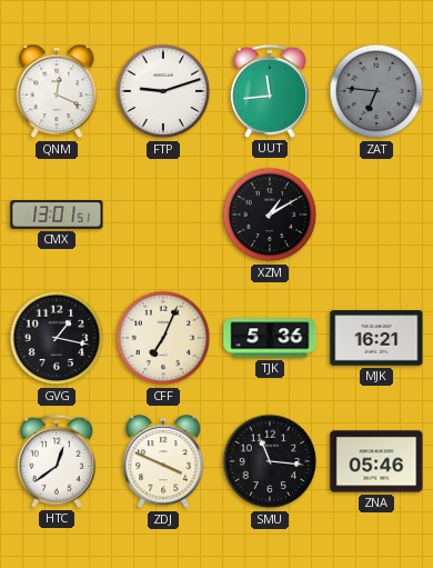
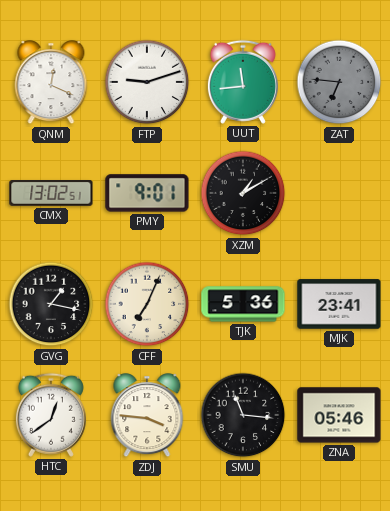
CMX: 13:01 -> 13:02
PMY: none -> 9:01
MJK: 16:21 -> 23:41
ZDJ: 3:49 -> 3:46
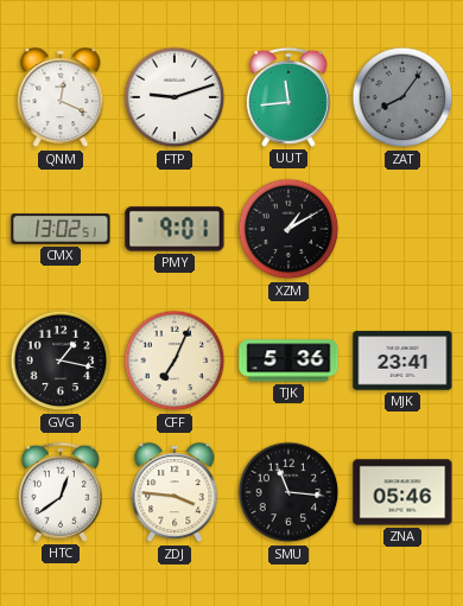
ZAT: 6:46 -> 8:06
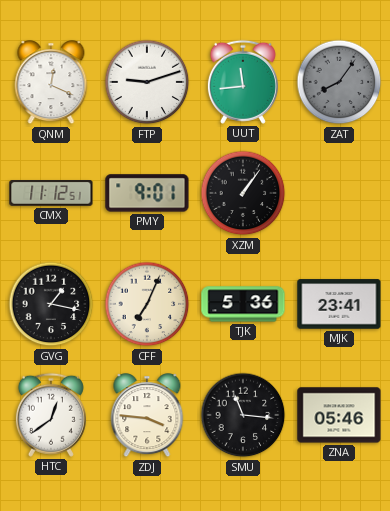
CMX: 13:02 -> 11:12
XZM: 1:10 -> 1:06
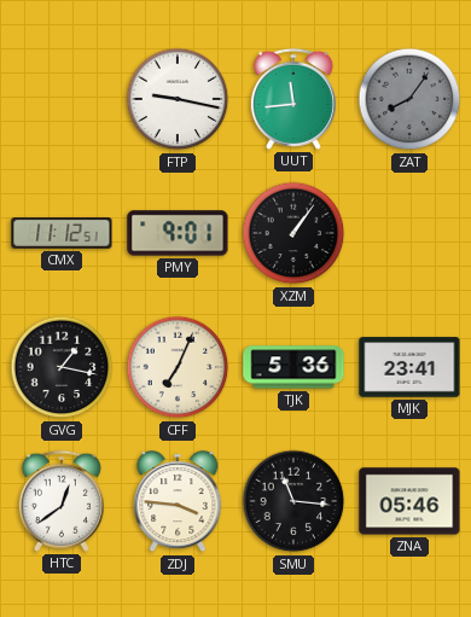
QNM: 12:19 -> none
FTP: 9:12 -> 9:17
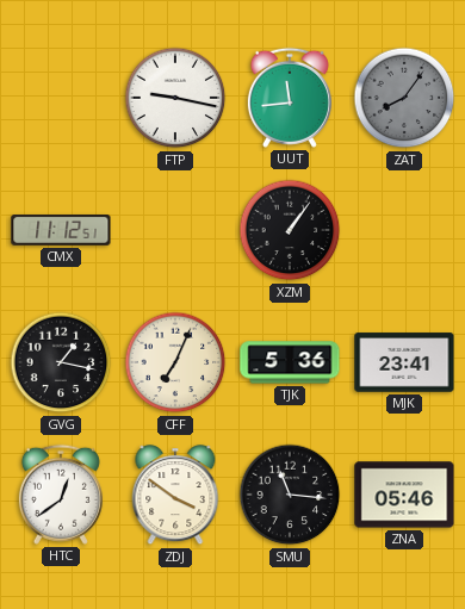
PMY: 9:01 -> none
ZDJ: 3:46 -> 3:51
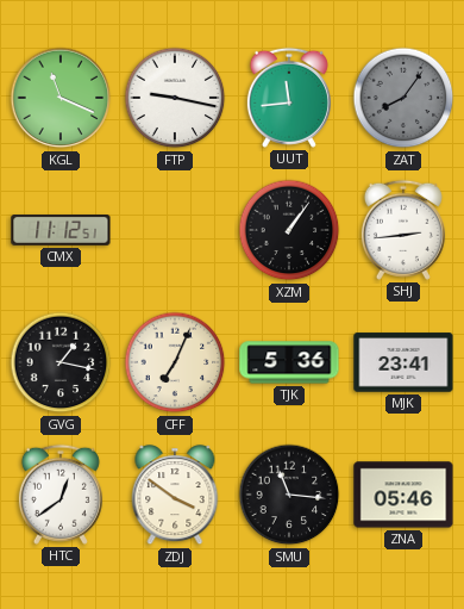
KGL: none -> 11:19
SHJ: none -> 2:44
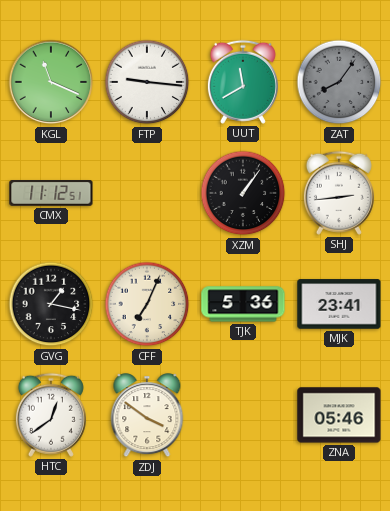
FTP: 9:17 -> 9:16
UUT: 11:44 -> 11:40
SMU: 11:16 -> none
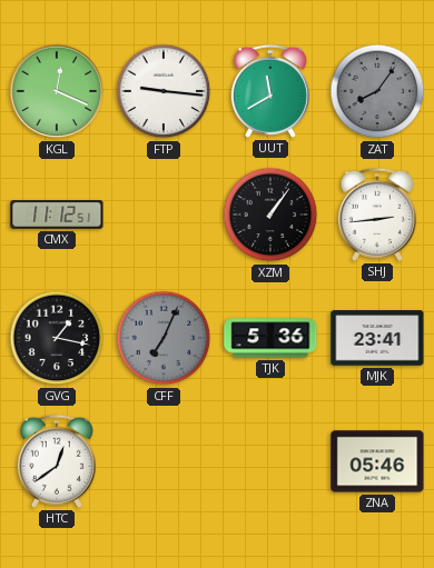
KGL: 11:19 -> 12:19
CFF dial: cream -> grey
ZDJ: 3:51 -> none
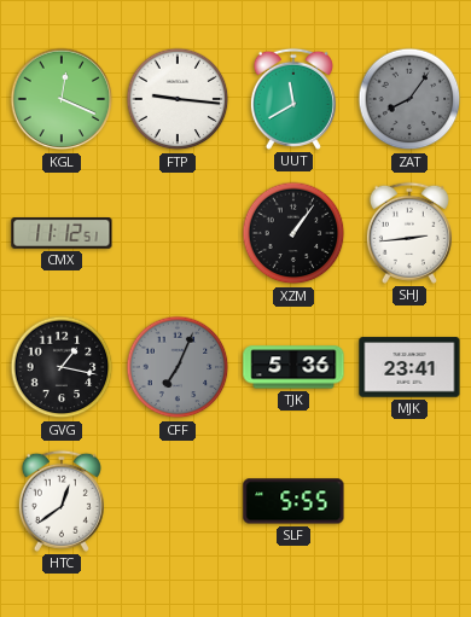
SLF: none -> 5:55
ZNA: 05:46 -> none
